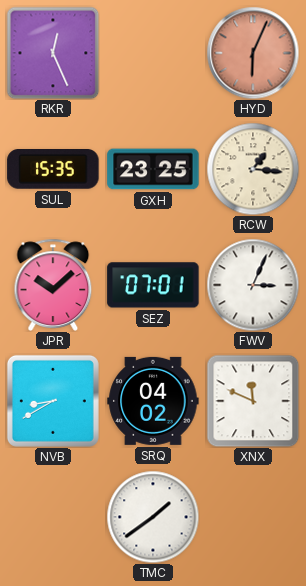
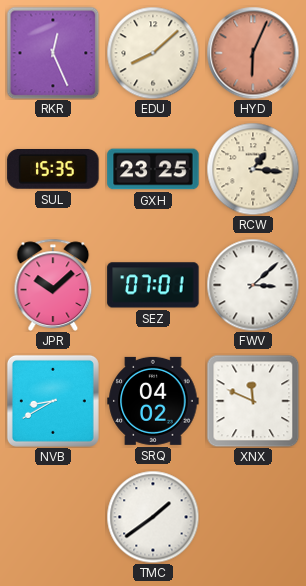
EDU: none -> 8:08
FWV: 3:04 -> 3:08
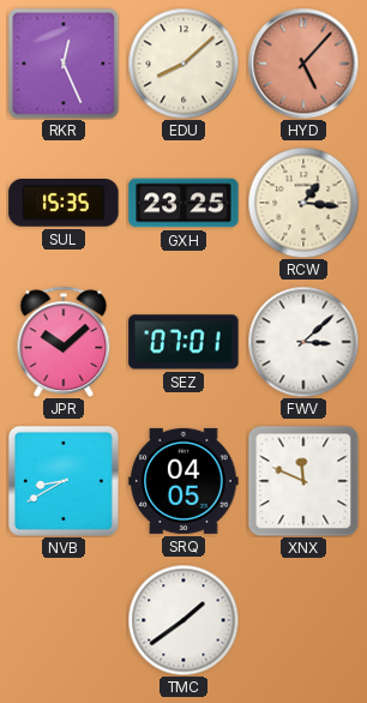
HYD: 6:04 -> 5:07
SRQ: 04:02 -> 04:05
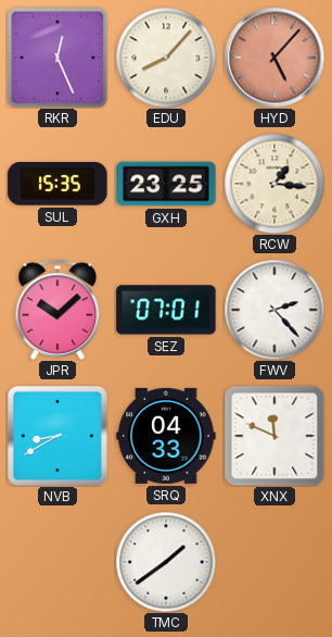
EDU: 8:08 -> 8:07
FWV: 3:08 -> 2:23
SRQ: 04:05 -> 04:33
